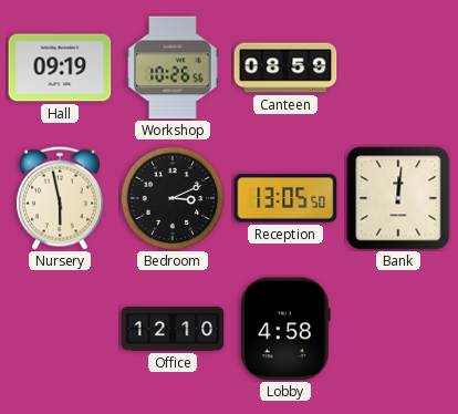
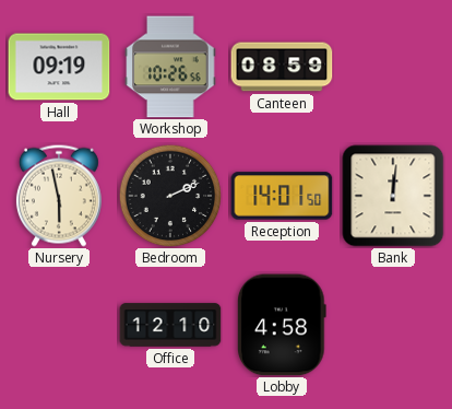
Bedroom: 3:11 -> 2:11
Reception: 13:05 -> 14:01
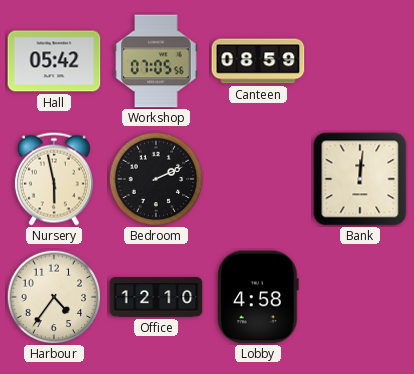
Hall: 09:19 -> 05:42
Workshop: 10:26 -> 07:05
Reception: 14:01 -> none
Harbour: none -> 4:36
